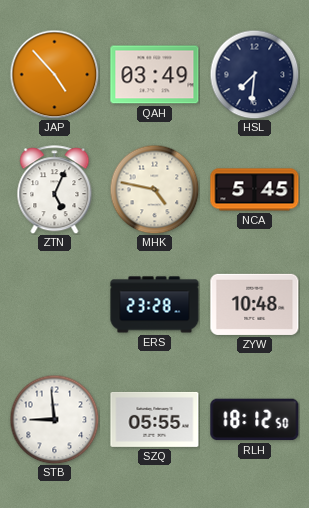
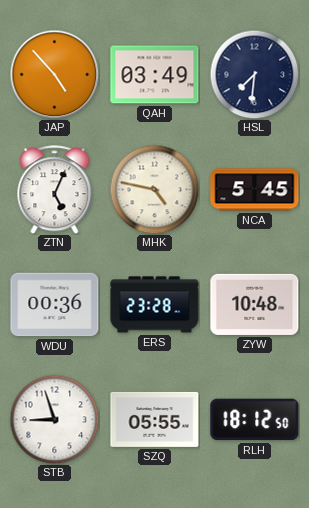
WDU: none -> 00:36
STB: 8:59 -> 8:57
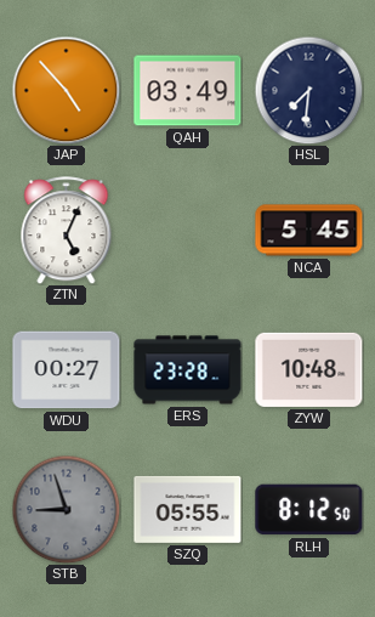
MHK: 4:47 -> none
WDU: 00:36 -> 00:27
STB dial: white -> grey
RLH: 18:12 -> 8:12
